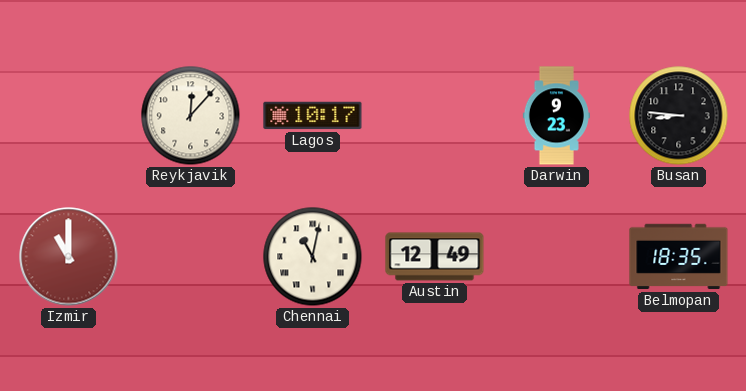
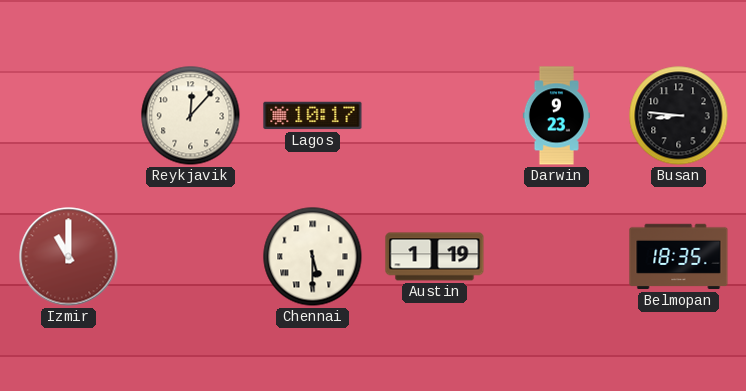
Chennai: 11:02 -> 5:30
Austin: 12:49 -> 1:19
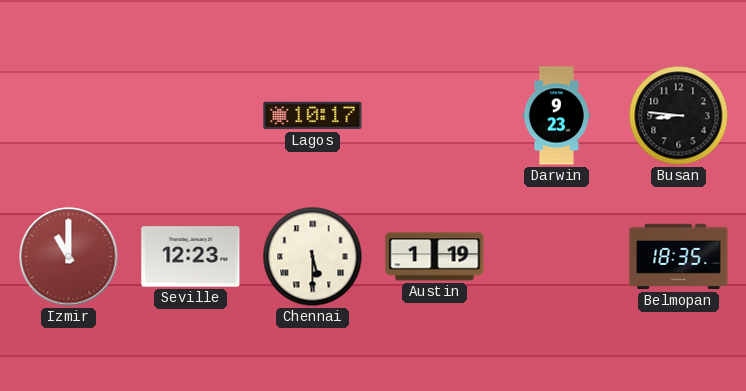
Reykjavik: 12:07 -> none
Seville: none -> 12:23
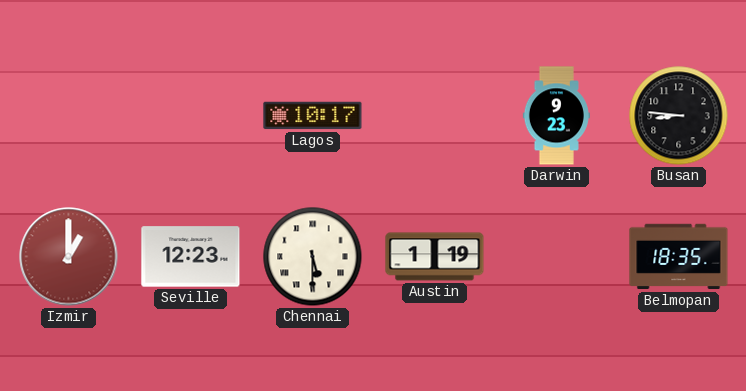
Izmir: 11:00 -> 1:00
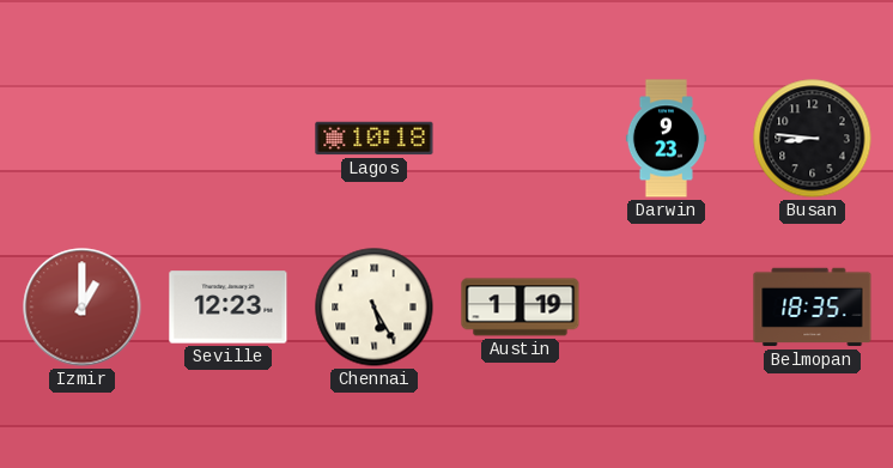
Lagos: 10:17 -> 10:18
Chennai: 5:30 -> 5:25
